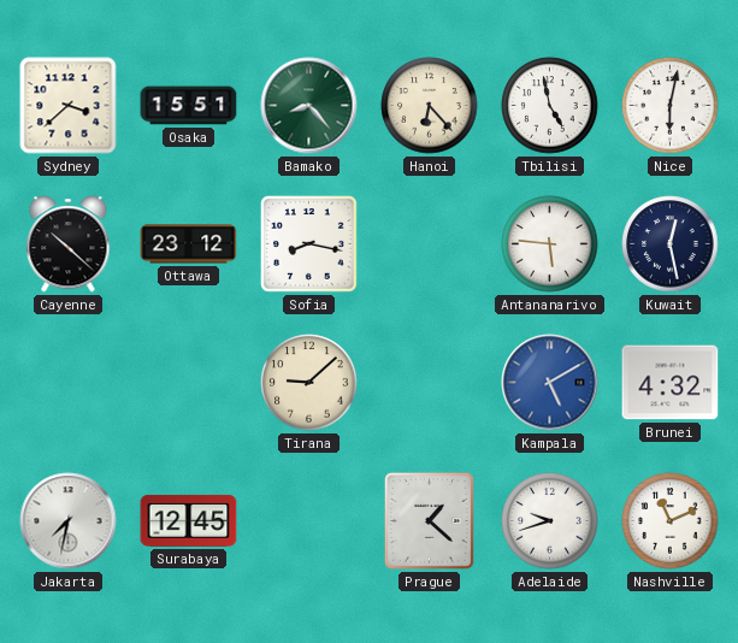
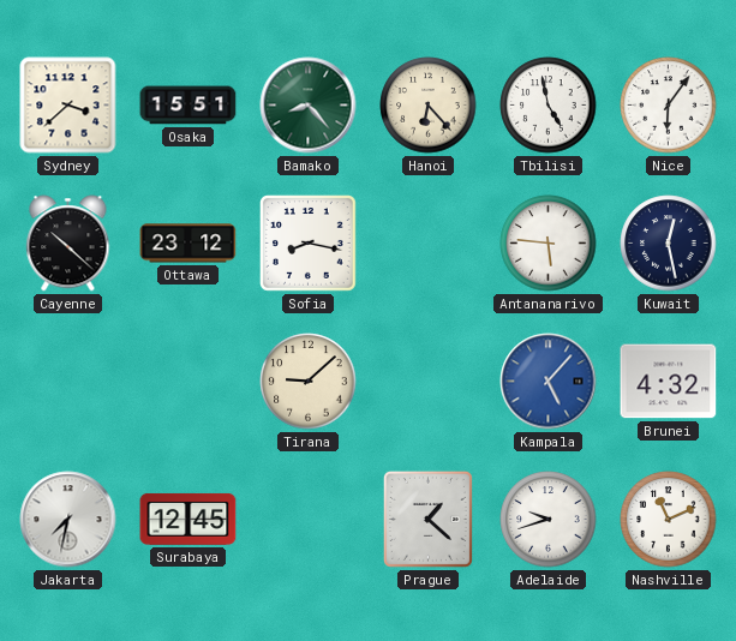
Nice: 6:02 -> 6:06
Kampala: 5:10 -> 5:07
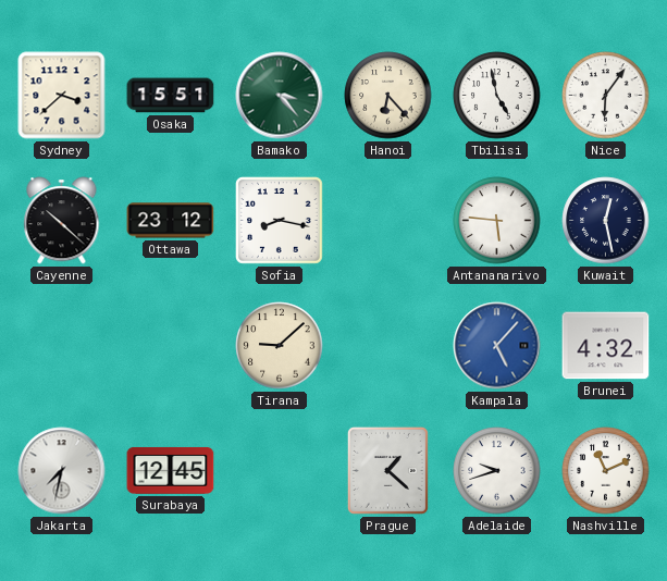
Bamako: 8:23 -> 3:23
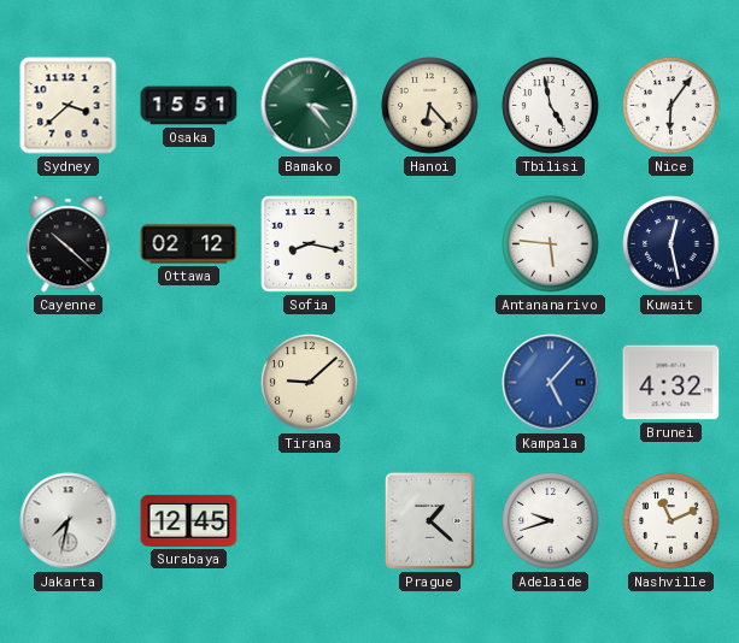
Ottawa: 23:12 -> 02:12
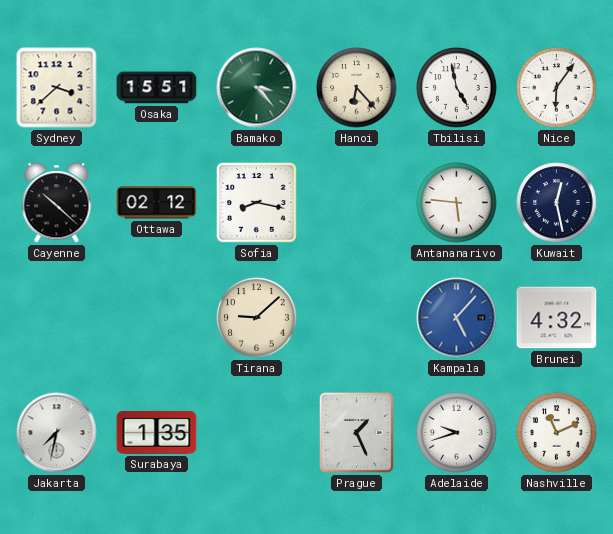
Surabaya: 12:45 -> 1:35
Prague: 1:22 -> 1:26
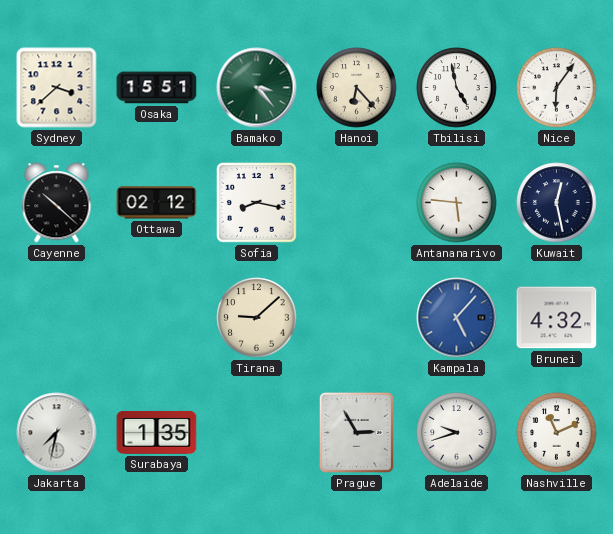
Prague: 1:26 -> 2:55
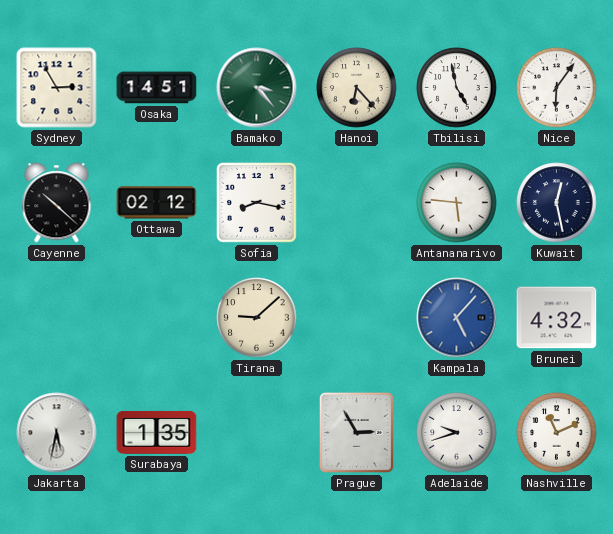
Sydney: 3:38 -> 2:55
Osaka: 15:51 -> 14:51
Jakarta: 7:32 -> 5:32
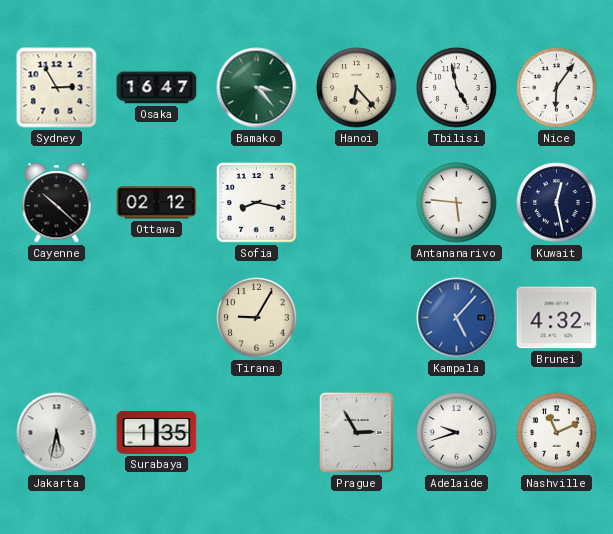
Osaka: 14:51 -> 16:47
Tirana: 9:08 -> 9:05
